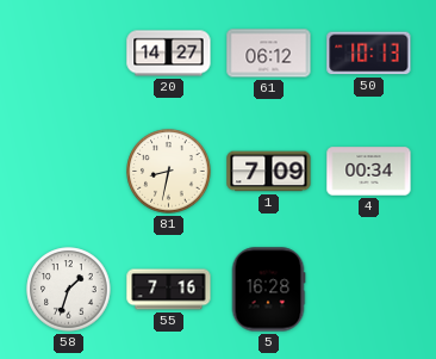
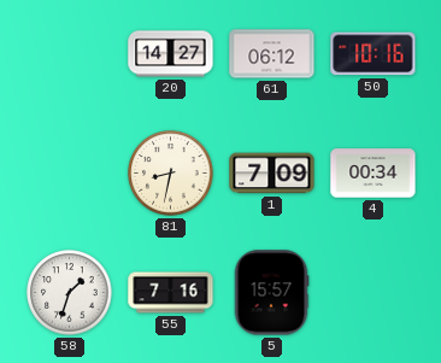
50: 10:13 -> 10:16
5: 16:28 -> 15:57
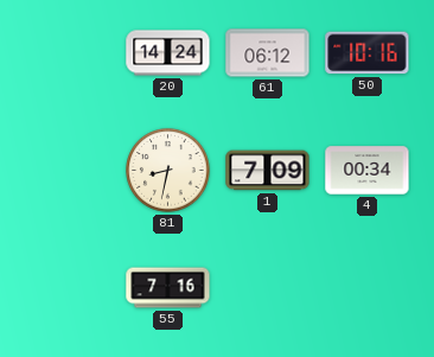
20: 14:27 -> 14:24
58: 1:33 -> none
5: 15:57 -> none
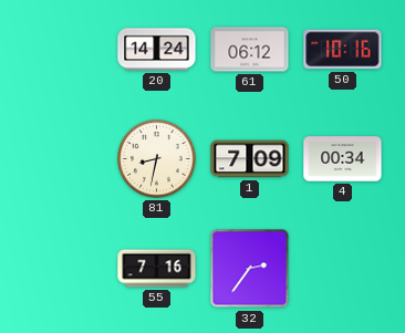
32: none -> 2:36
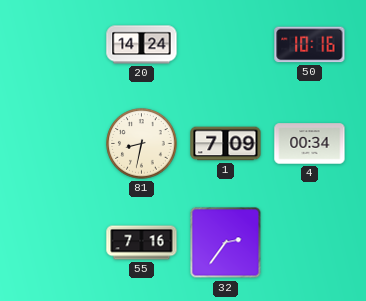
61: 06:12 -> none
